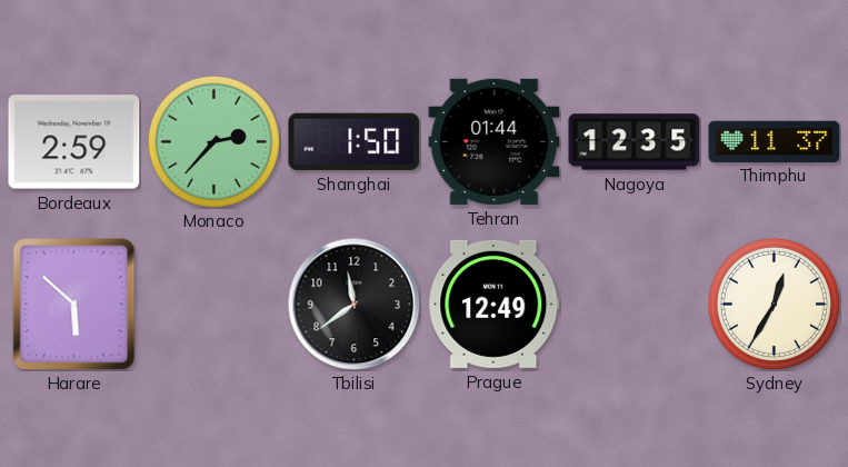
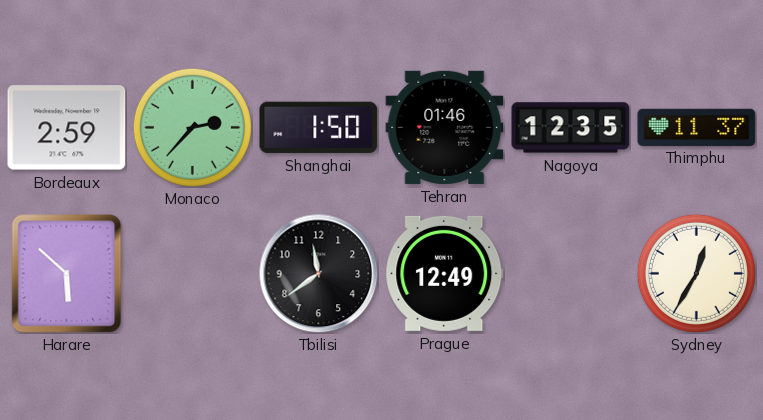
Tehran: 01:44 -> 01:46
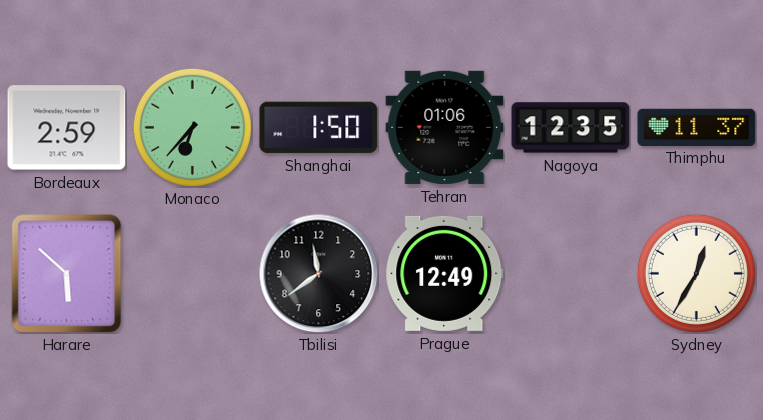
Monaco: 2:37 -> 6:37
Tehran: 01:46 -> 01:06
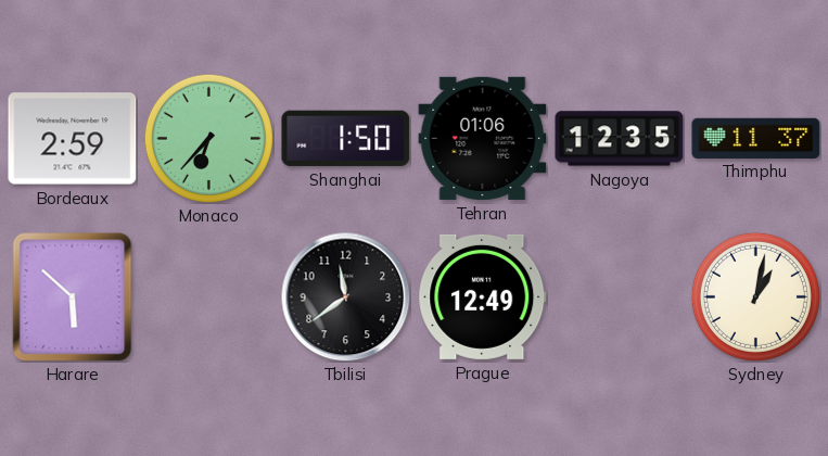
Sydney: 12:35 -> 1:02
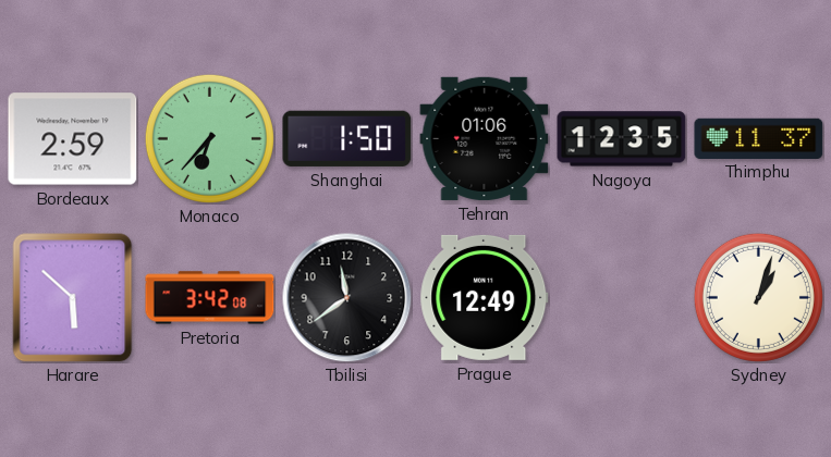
Pretoria: none -> 3:42
Sydney: 1:02 -> 1:03
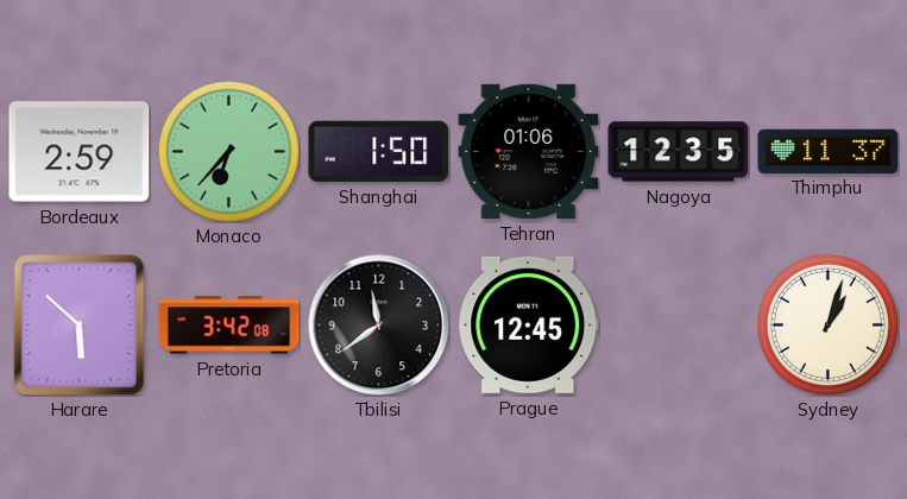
Prague: 12:49 -> 12:45
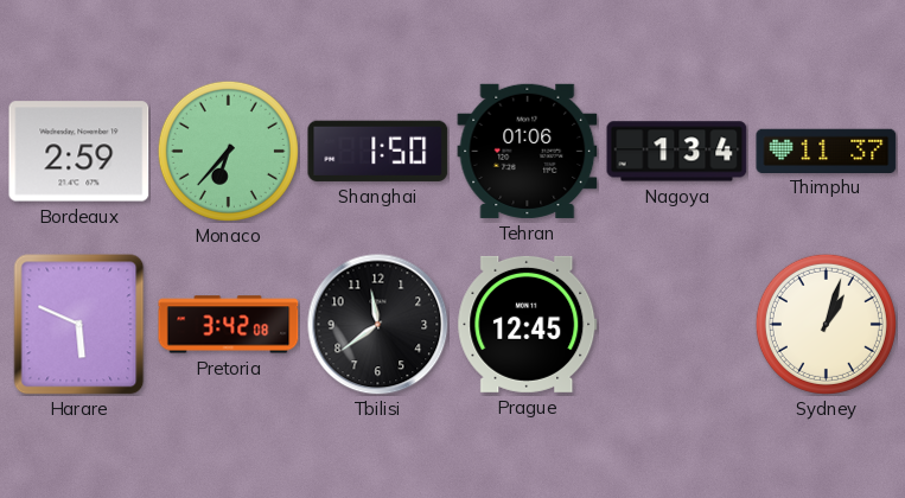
Nagoya: 12:35 -> 1:34
Harare: 5:52 -> 5:49
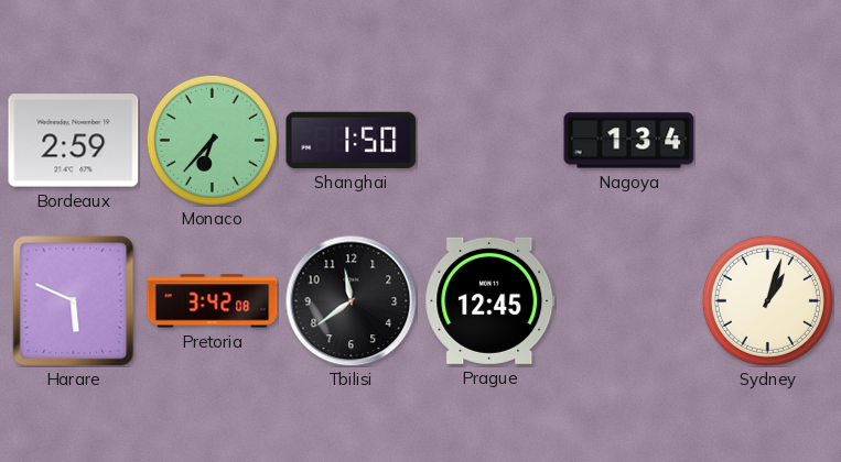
Tehran: 01:06 -> none
Thimphu: 11:37 -> none
